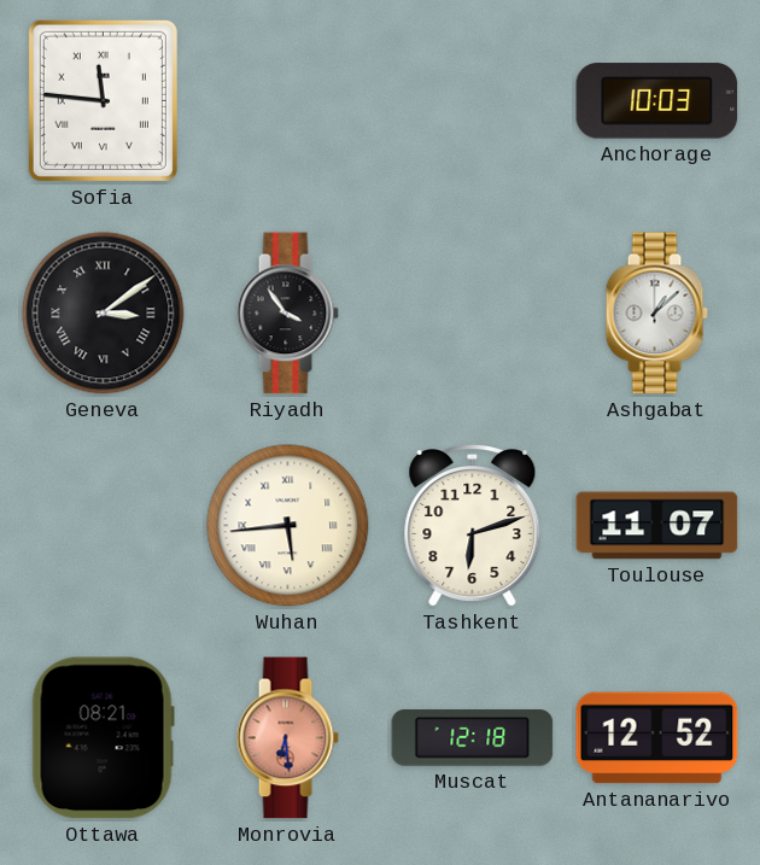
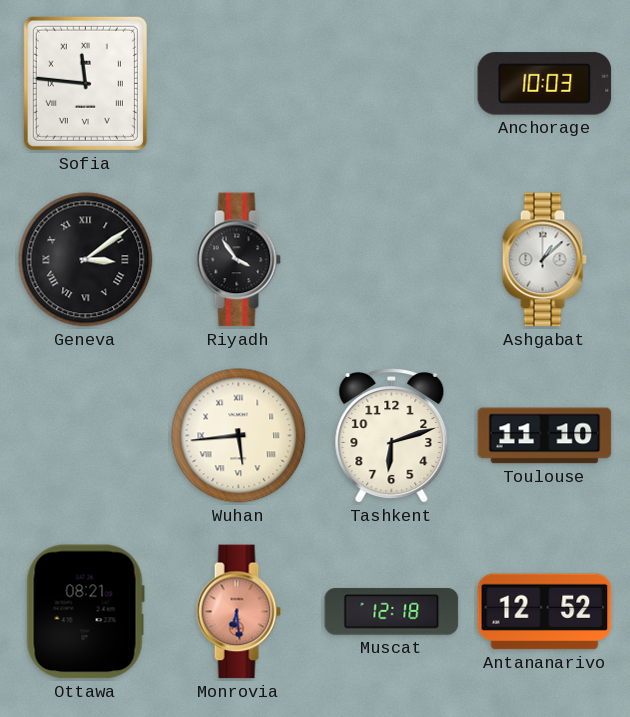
Toulouse: 11:07 -> 11:10
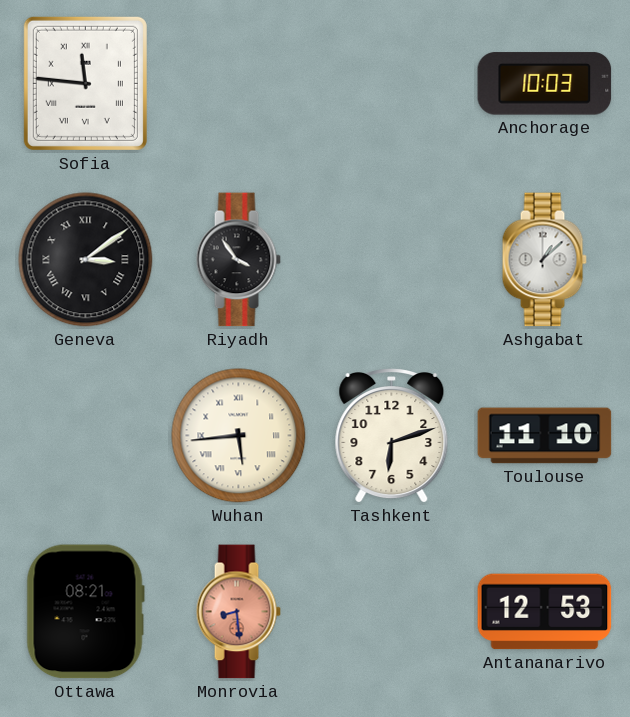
Monrovia: 6:29 -> 8:29
Muscat: 12:18 -> none
Antananarivo: 12:52 -> 12:53
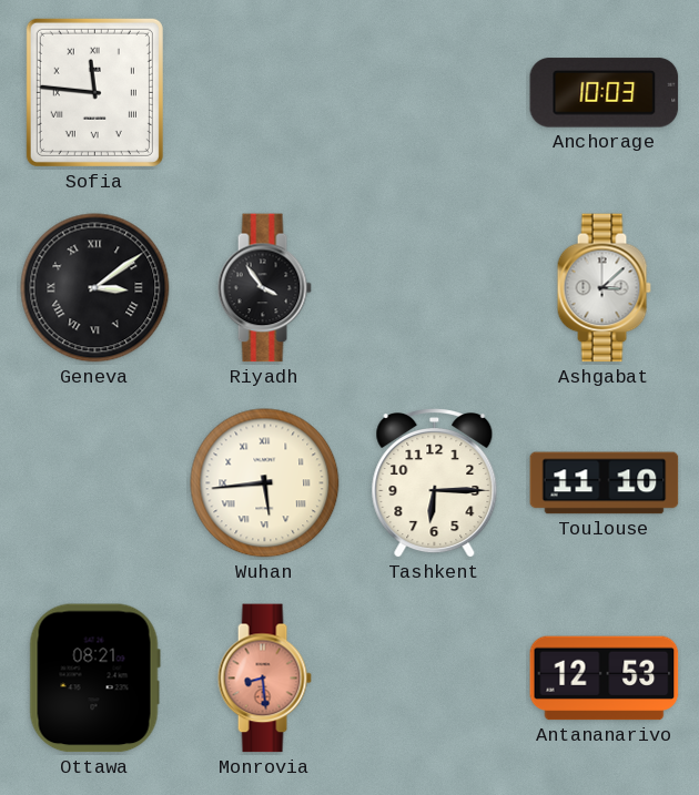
Ashgabat: 1:08 -> 3:08
Tashkent: 6:12 -> 6:15
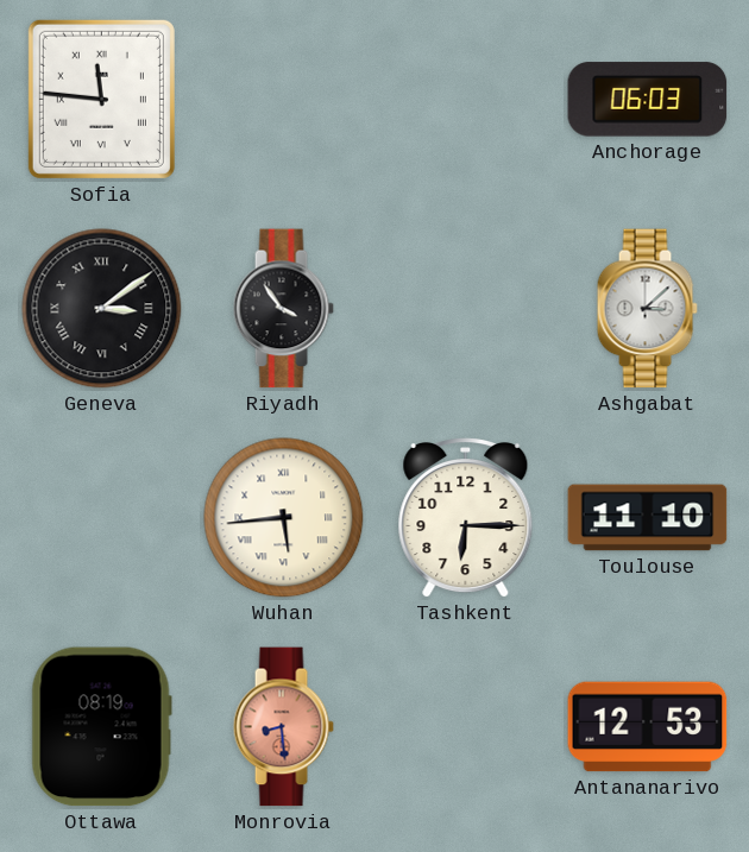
Anchorage: 10:03 -> 06:03
Ottawa: 08:21 -> 08:19
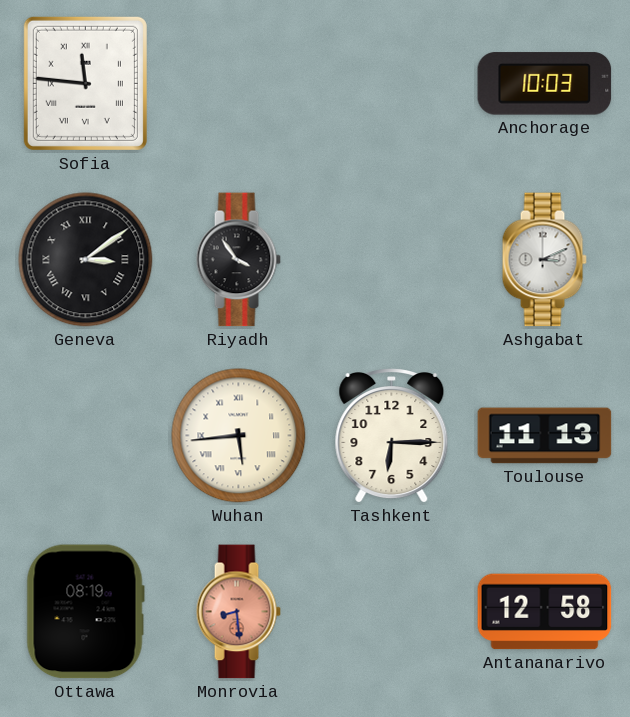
Anchorage: 06:03 -> 10:03
Ashgabat: 3:08 -> 3:11
Toulouse: 11:10 -> 11:13
Antananarivo: 12:53 -> 12:58
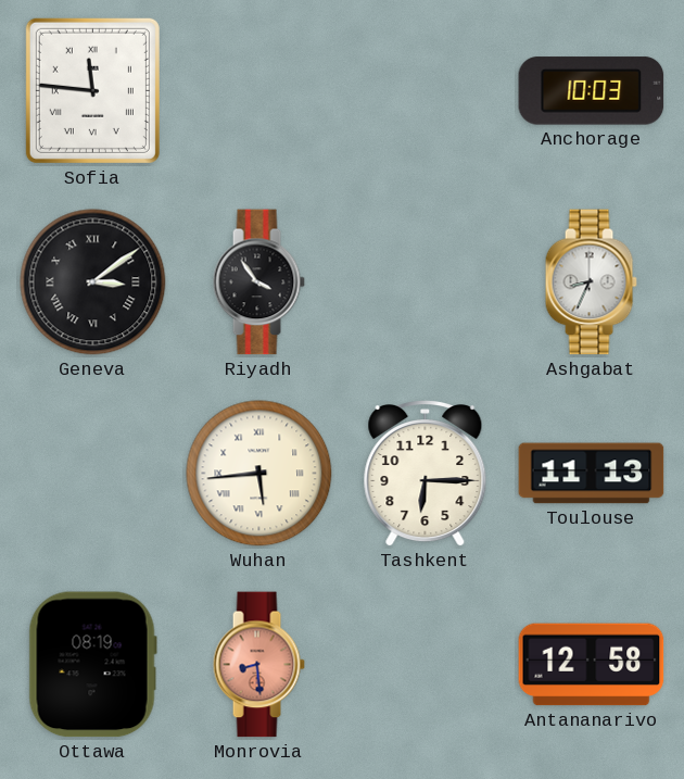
Ashgabat: 3:11 -> 8:34
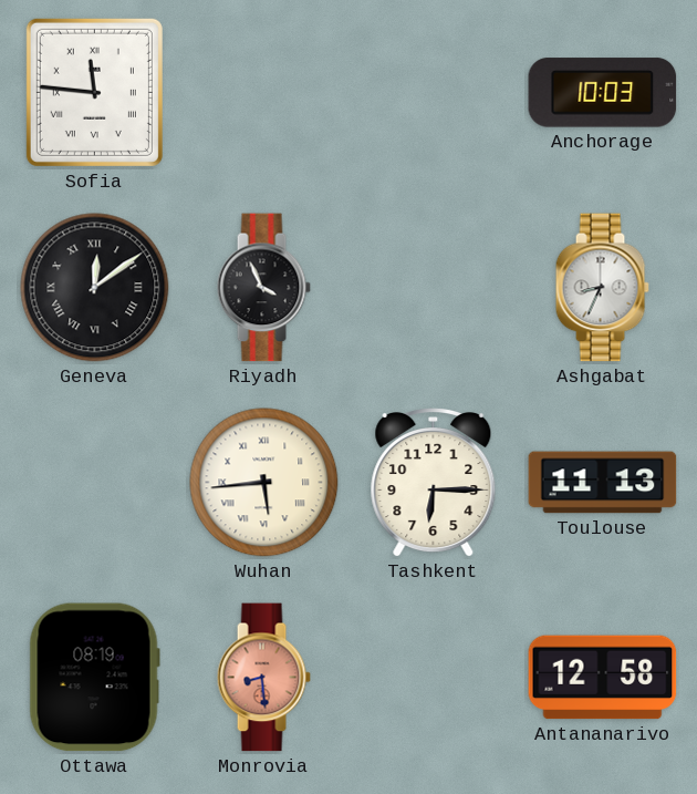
Geneva: 3:09 -> 12:09
Riyadh: 3:54 -> 3:56
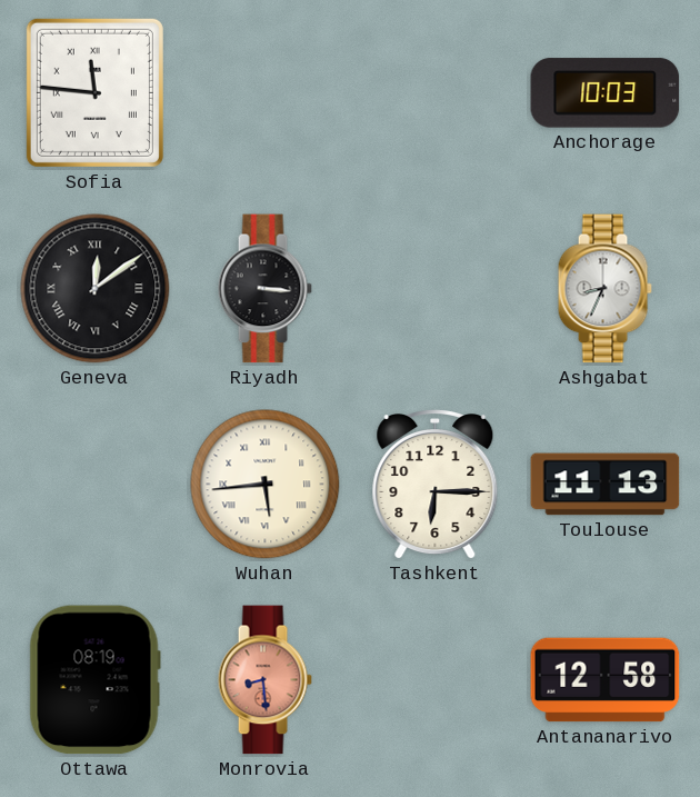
Riyadh: 3:56 -> 3:16
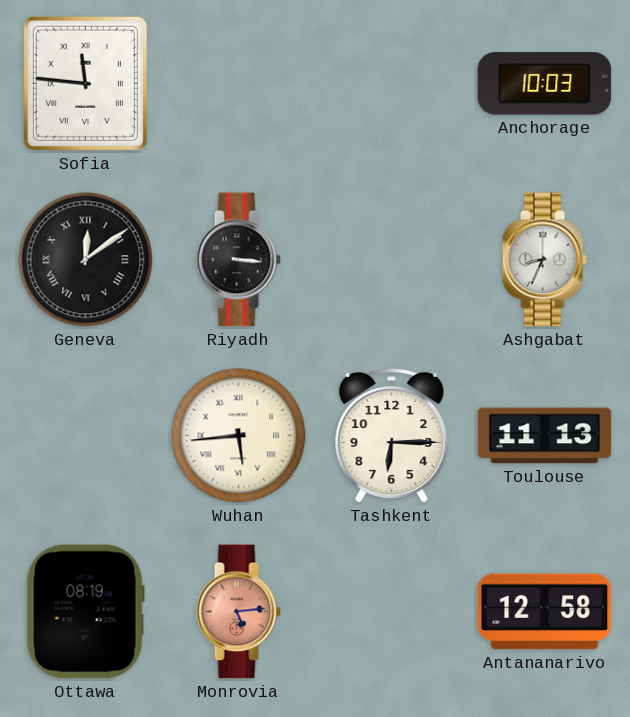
Monrovia: 8:29 -> 5:14
